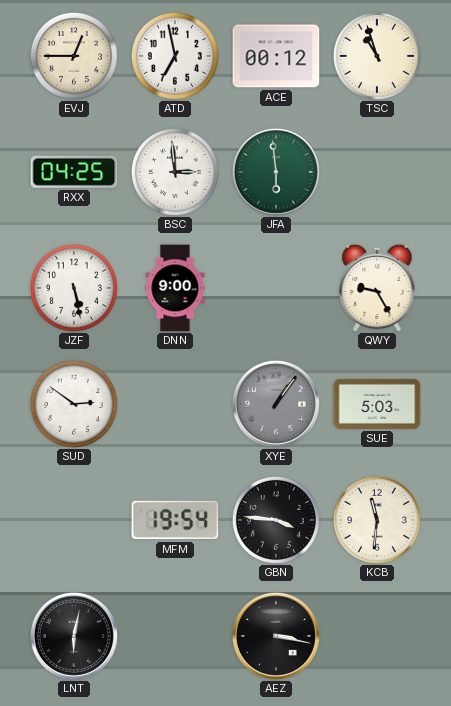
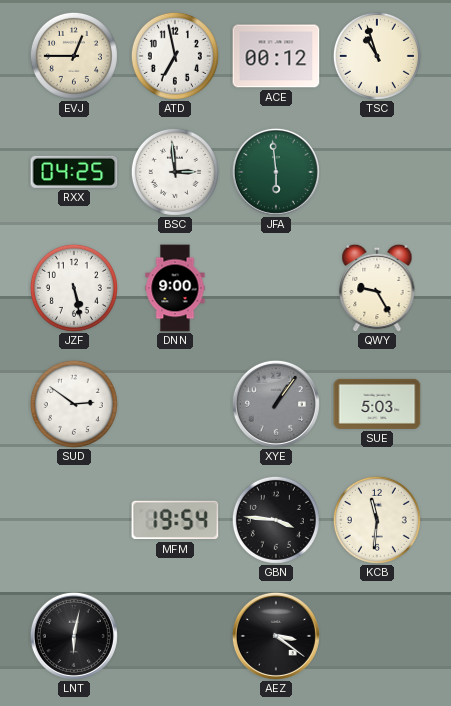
AEZ: 3:17 -> 3:21
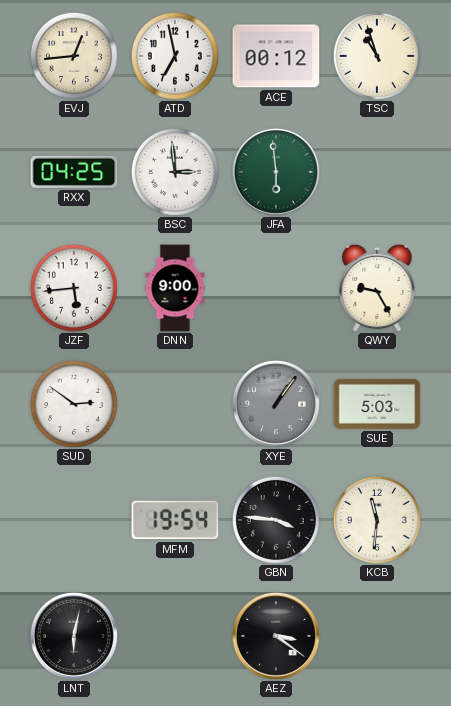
EVJ: 12:45 -> 12:44
JZF: 5:28 -> 5:44
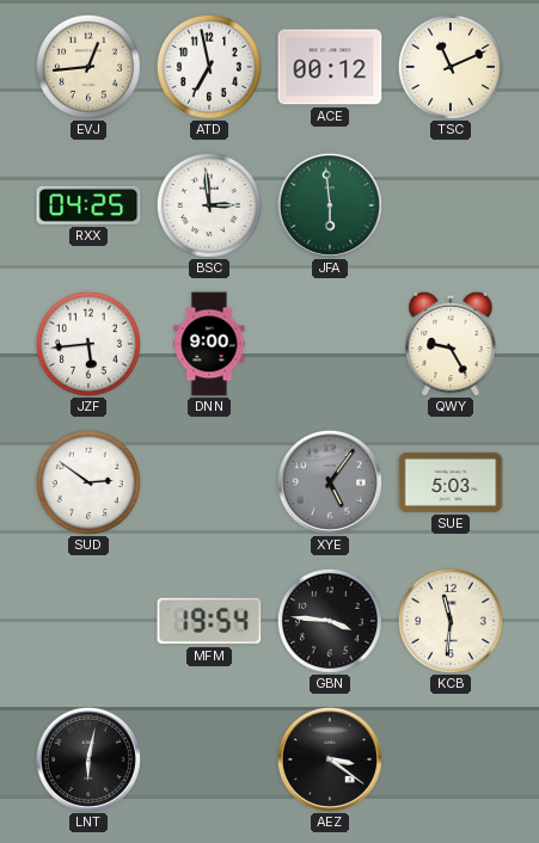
TSC: 10:57 -> 11:11
XYE: 1:06 -> 5:06
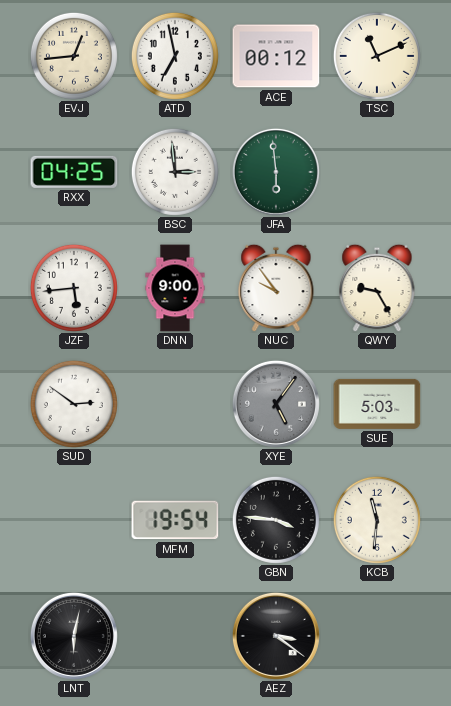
NUC: none -> 9:54
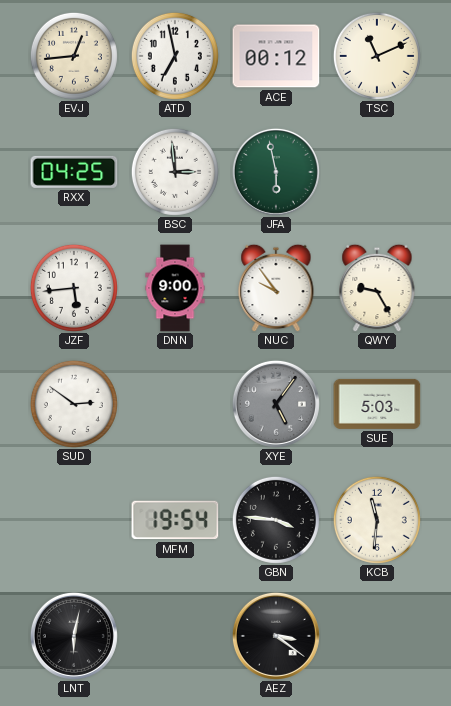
JFA: 5:59 -> 5:58
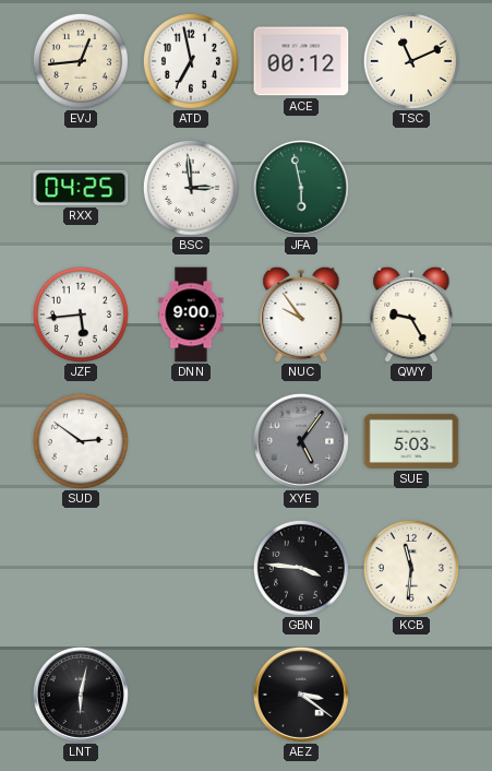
MFM: 19:54 -> none
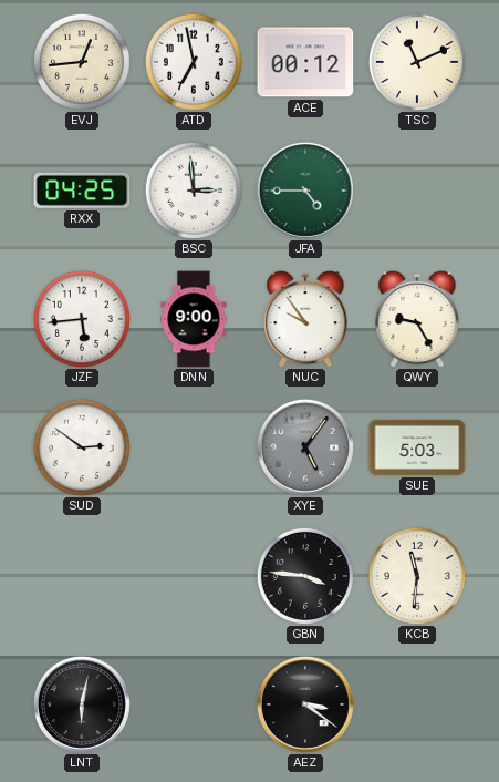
JFA: 5:58 -> 4:45
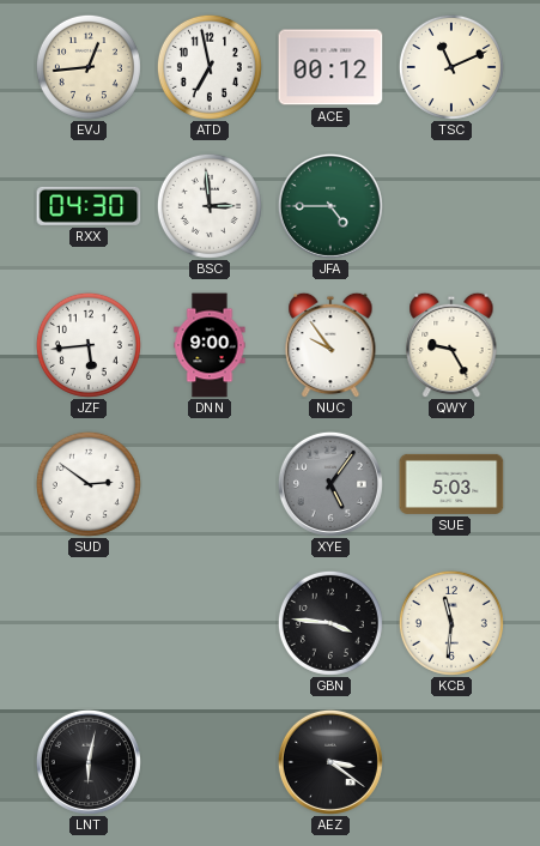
RXX: 04:25 -> 04:30
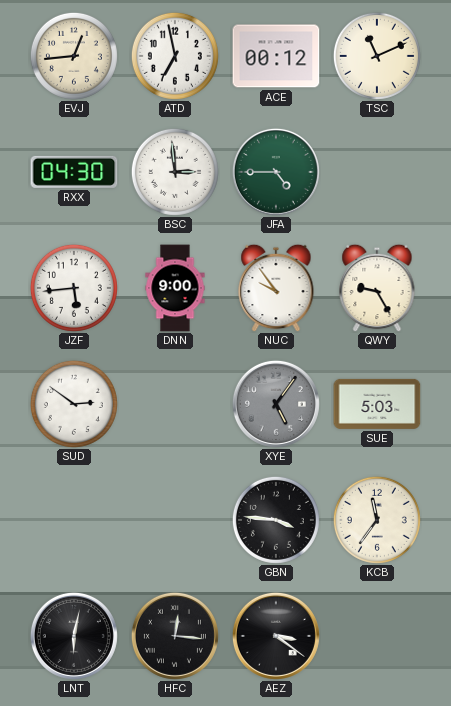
KCB: 11:31 -> 11:36
HFC: none -> 12:16
